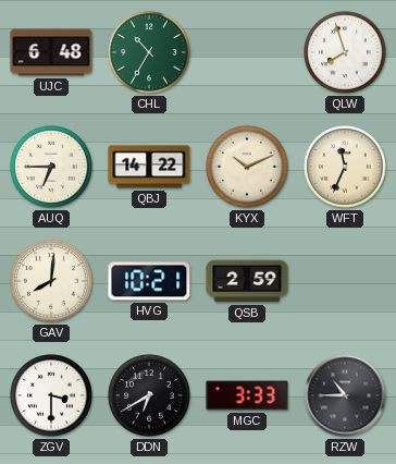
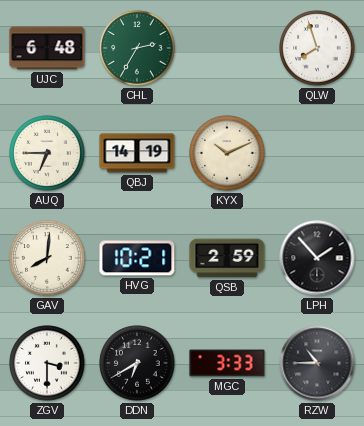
CHL: 10:35 -> 2:35
QBJ: 14:22 -> 14:19
WFT: 11:34 -> none
LPH: none -> 1:53
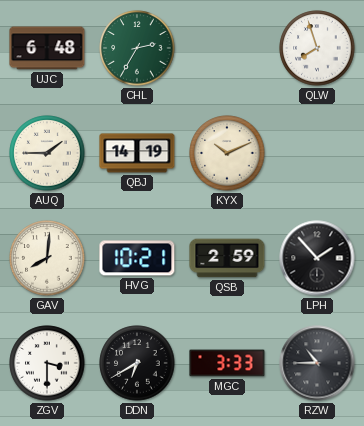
AUQ: 6:45 -> 1:45
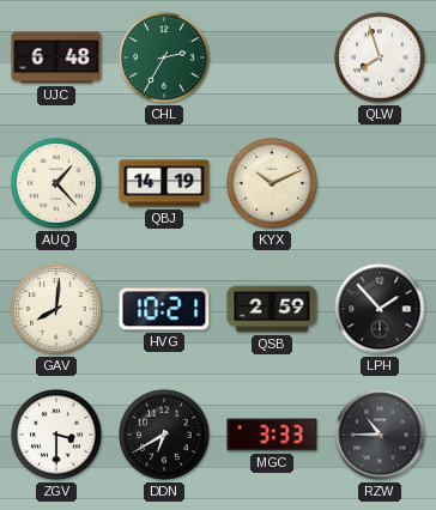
AUQ: 1:45 -> 1:23
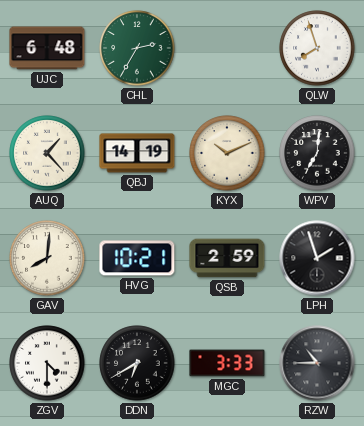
WPV: none -> 7:01
LPH: 1:53 -> 1:57
ZGV: 3:30 -> 4:30
